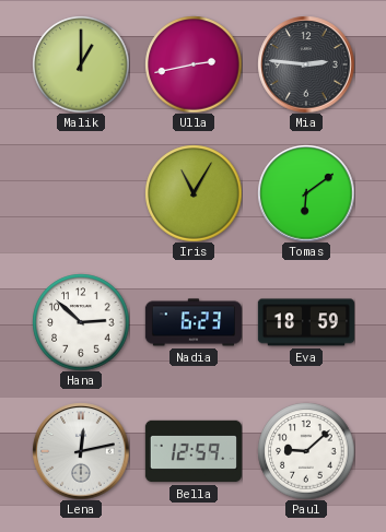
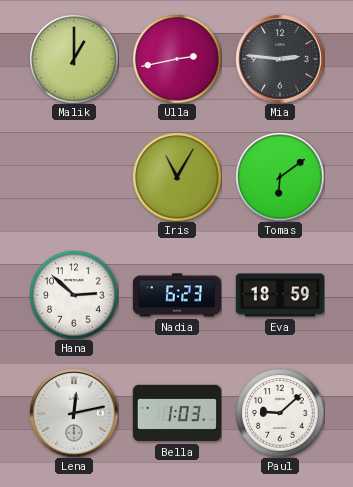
Bella: 12:59 -> 1:03
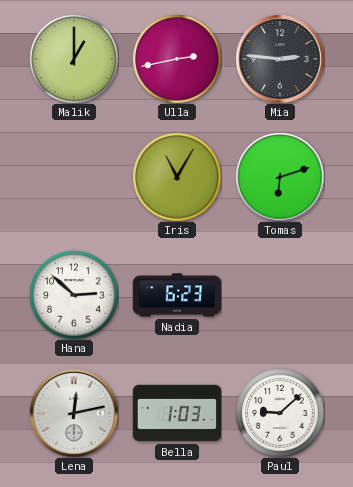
Tomas: 6:09 -> 6:12
Eva: 18:59 -> none
